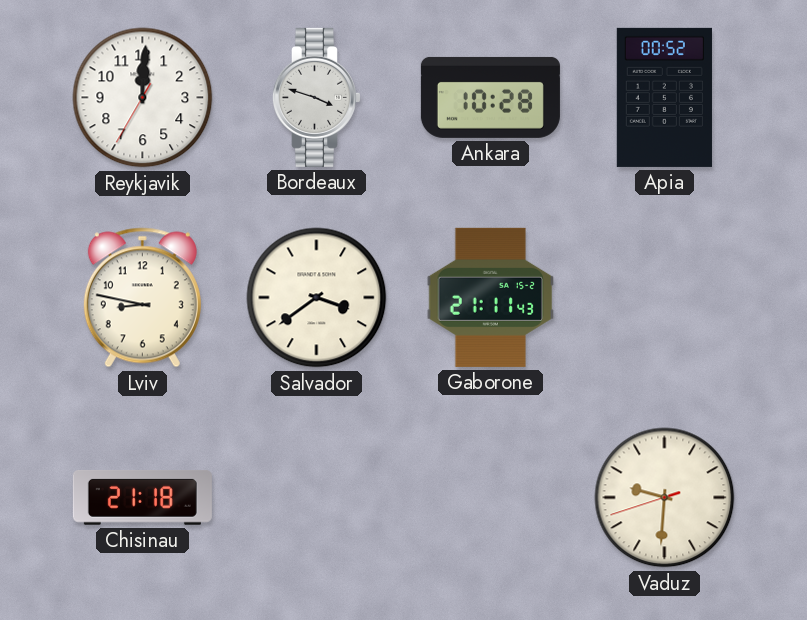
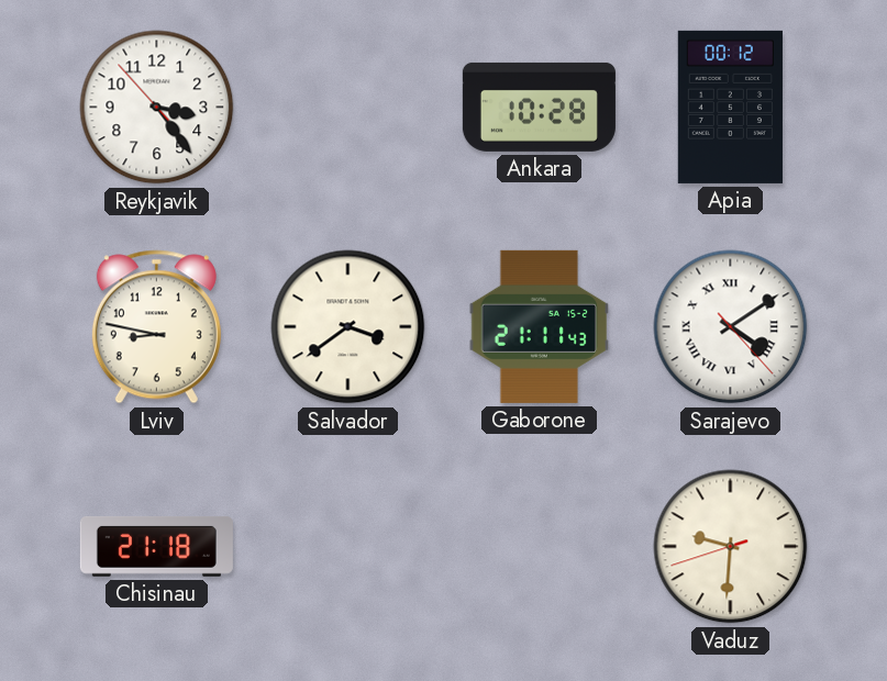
Reykjavik: 12:00 -> 3:23
Bordeaux: 3:48 -> none
Apia: 00:52 -> 00:12
Sarajevo: none -> 4:09
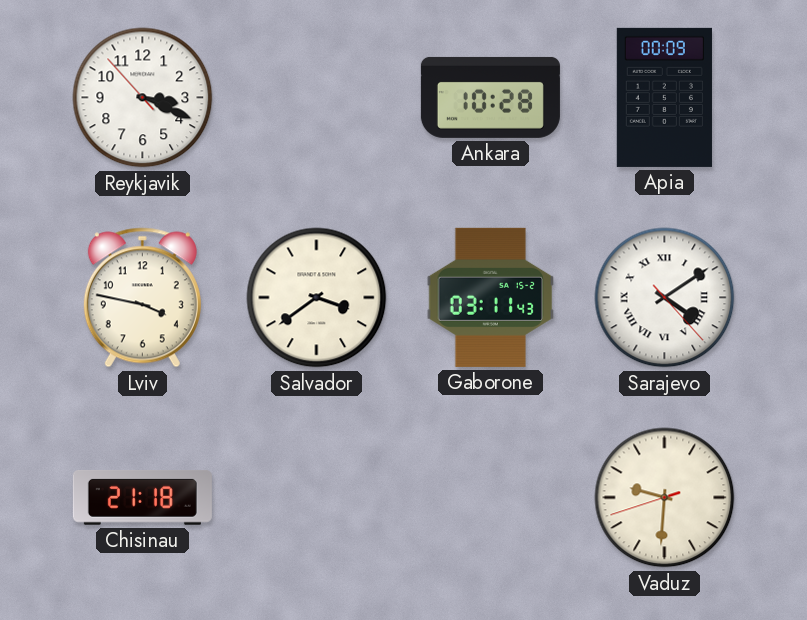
Reykjavik: 3:23 -> 3:18
Apia: 00:12 -> 00:09
Lviv: 8:47 -> 3:47
Gaborone: 21:11 -> 03:11
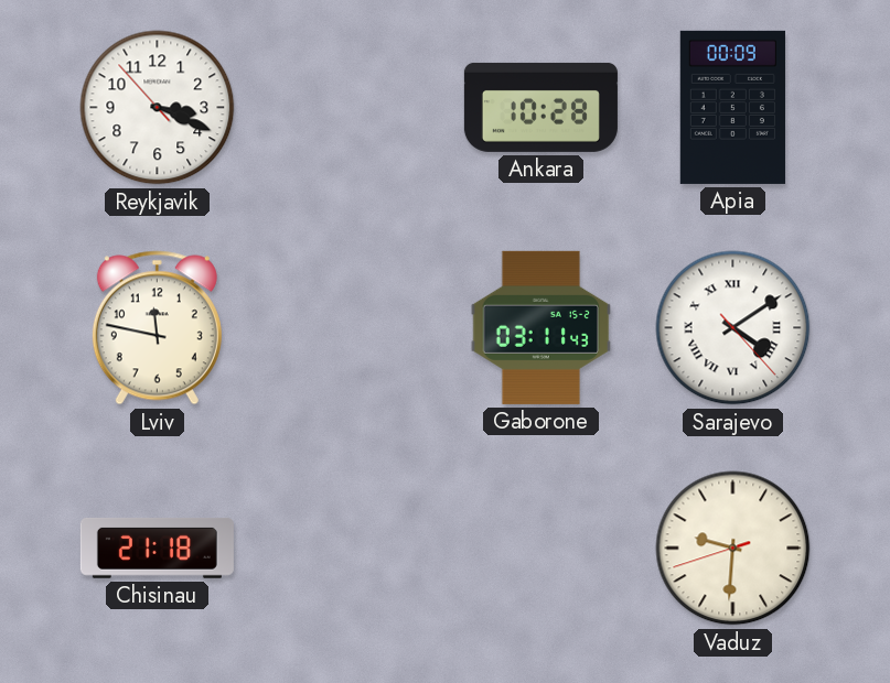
Lviv: 3:47 -> 11:47
Salvador: 3:39 -> none
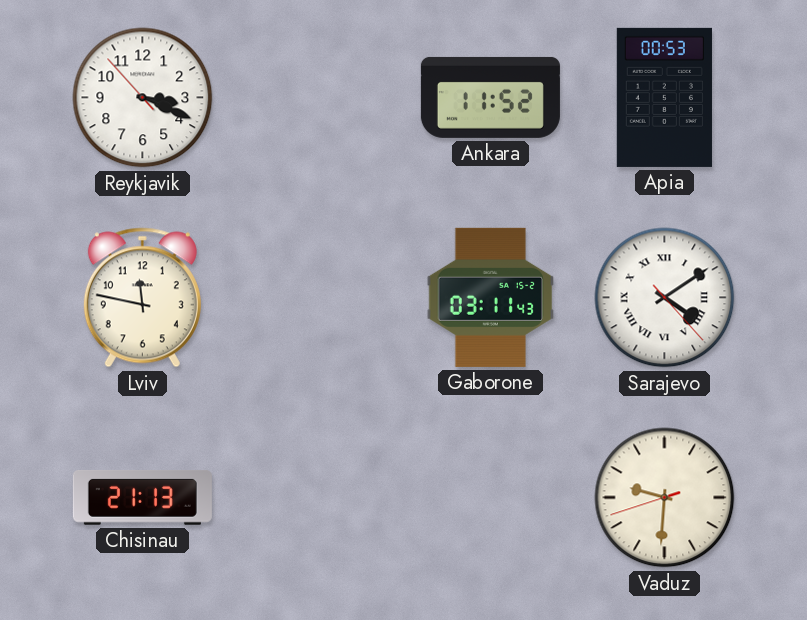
Ankara: 10:28 -> 11:52
Apia: 00:09 -> 00:53
Chisinau: 21:18 -> 21:13
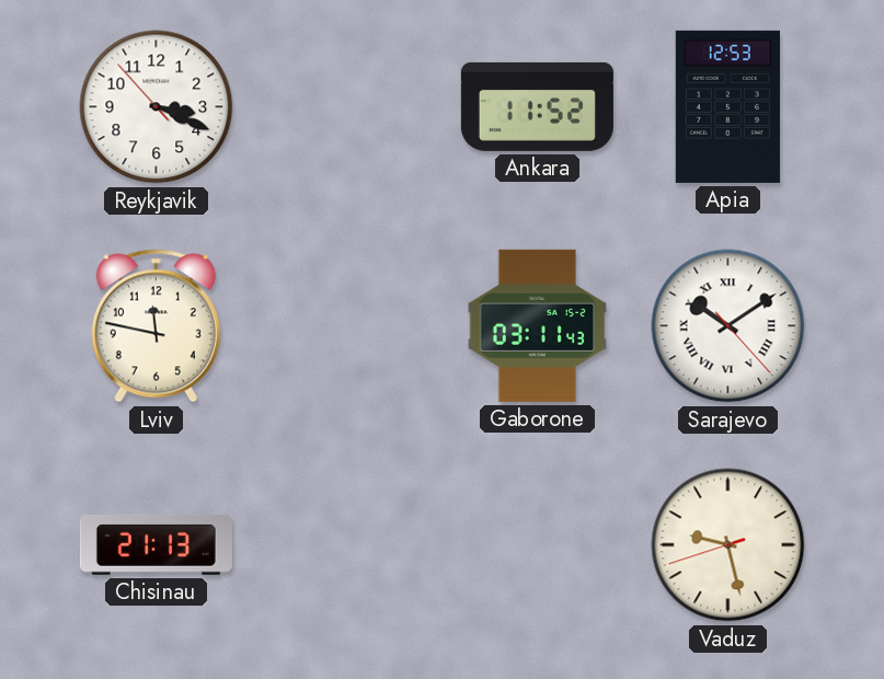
Apia: 00:53 -> 12:53
Sarajevo: 4:09 -> 10:09
Vaduz: 9:30 -> 9:27
